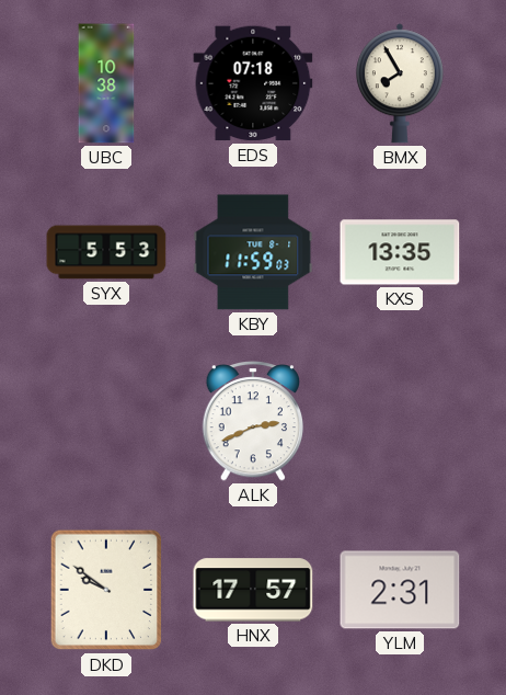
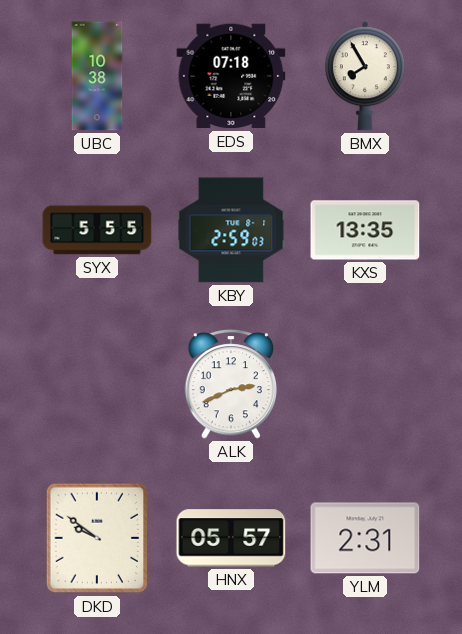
SYX: 5:53 -> 5:55
KBY: 11:59 -> 2:59
HNX: 17:57 -> 05:57
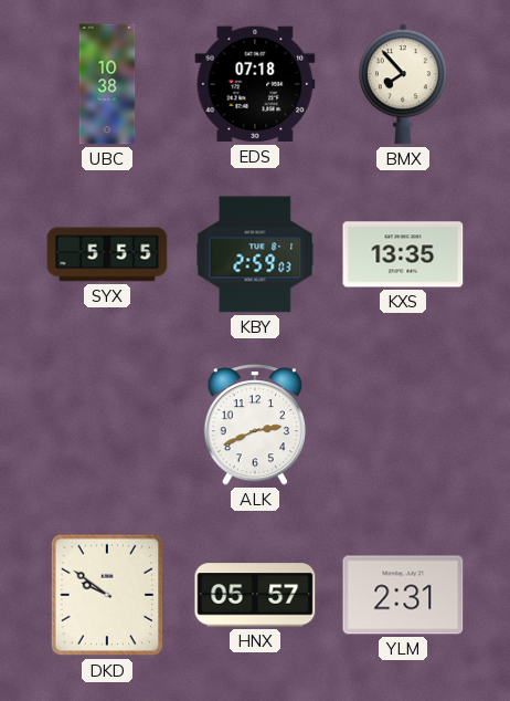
BMX: 7:55 -> 7:53
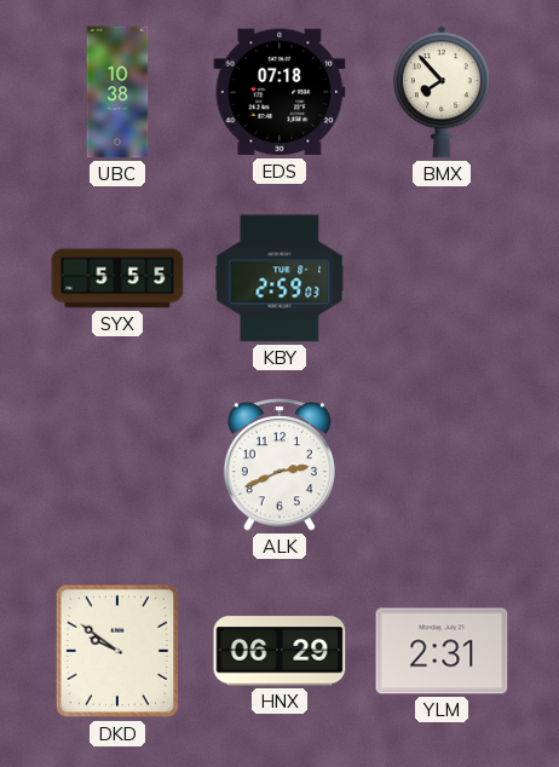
KXS: 13:35 -> none
HNX: 05:57 -> 06:29
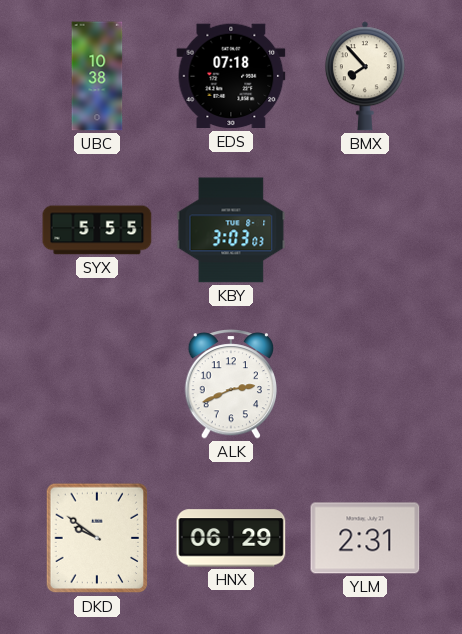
KBY: 2:59 -> 3:03
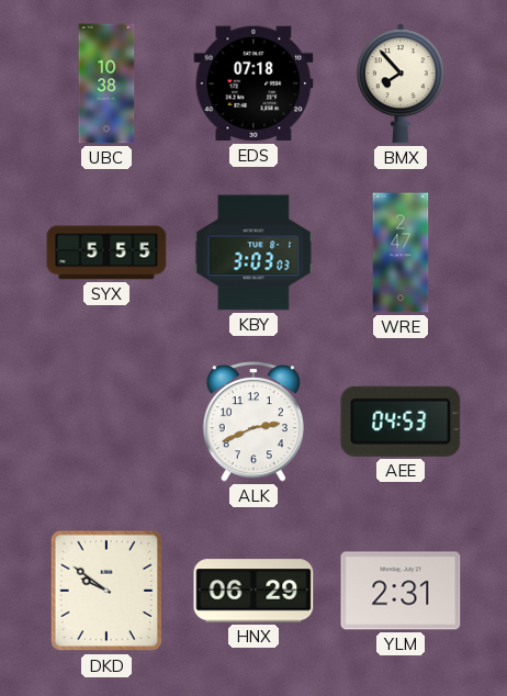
WRE: none -> 2:47
AEE: none -> 04:53
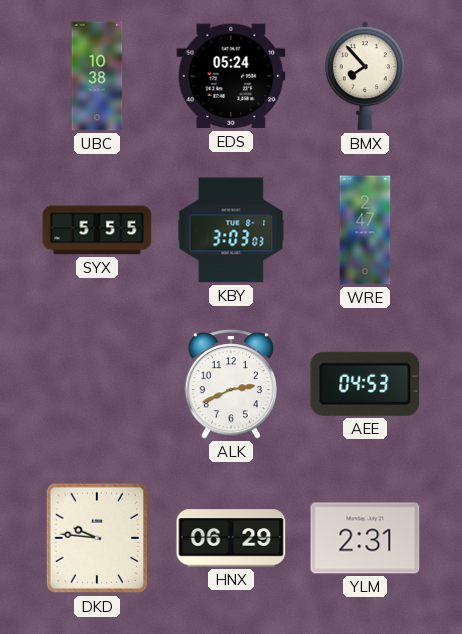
EDS: 07:18 -> 05:24
DKD: 9:51 -> 9:46
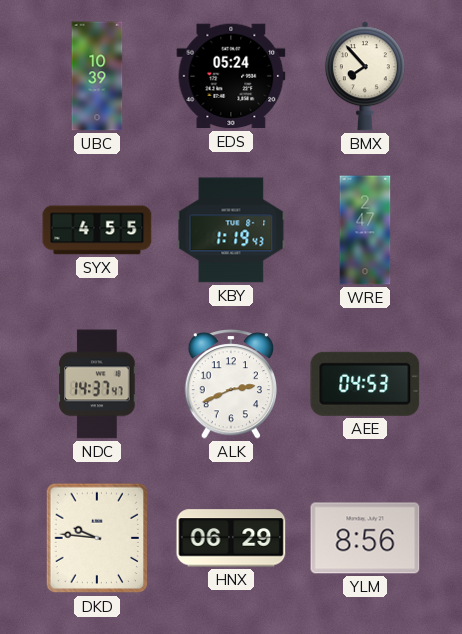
UBC: 10:38 -> 10:39
SYX: 5:55 -> 4:55
KBY: 3:03 -> 1:19
NDC: none -> 14:37
YLM: 2:31 -> 8:56
